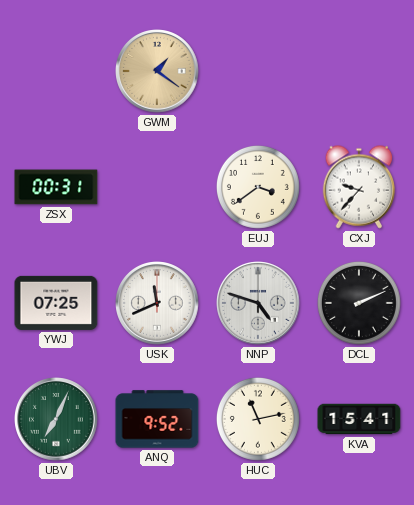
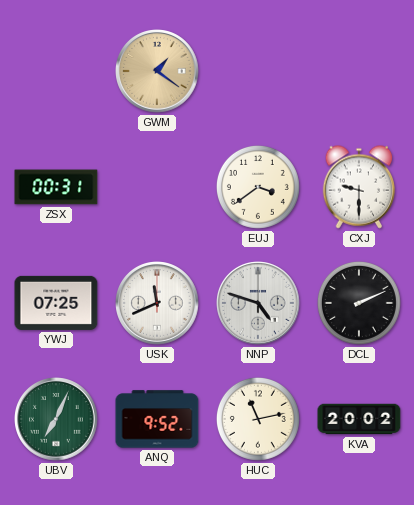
CXJ: 9:37 -> 9:30
KVA: 15:41 -> 20:02
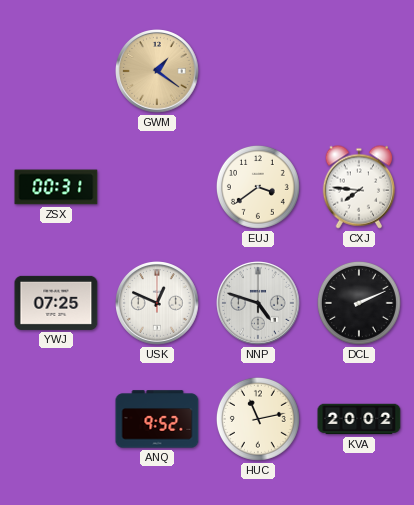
CXJ: 9:30 -> 7:46
USK: 11:41 -> 12:49
UBV: 7:04 -> none
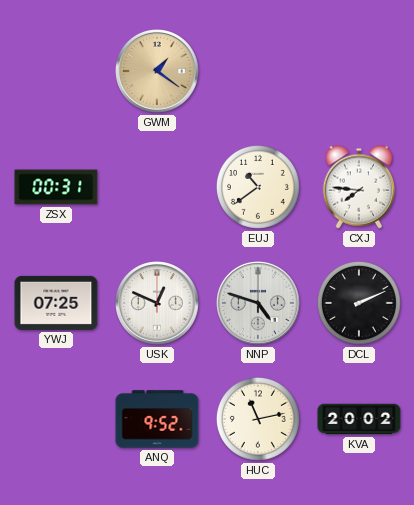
EUJ: 3:39 -> 10:39
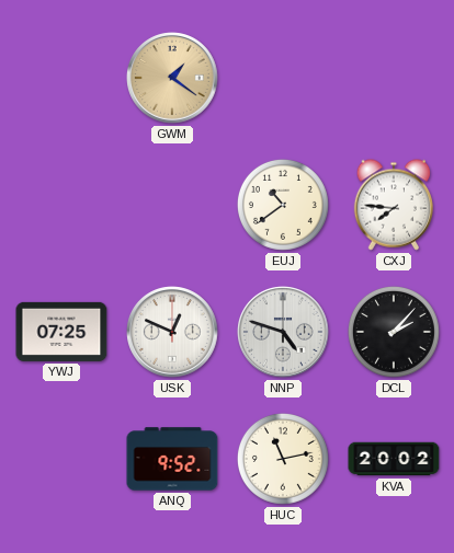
ZSX: 00:31 -> none
DCL: 2:11 -> 2:07
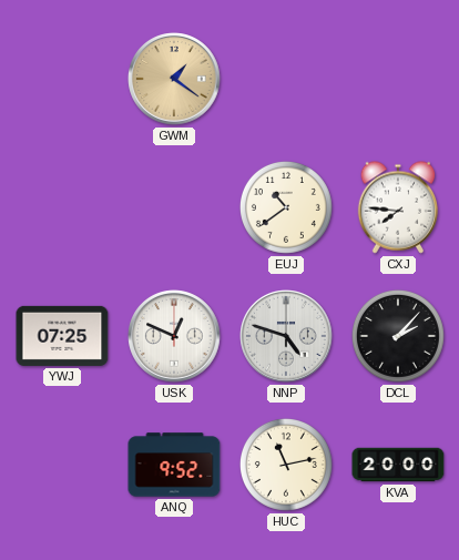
KVA: 20:02 -> 20:00
